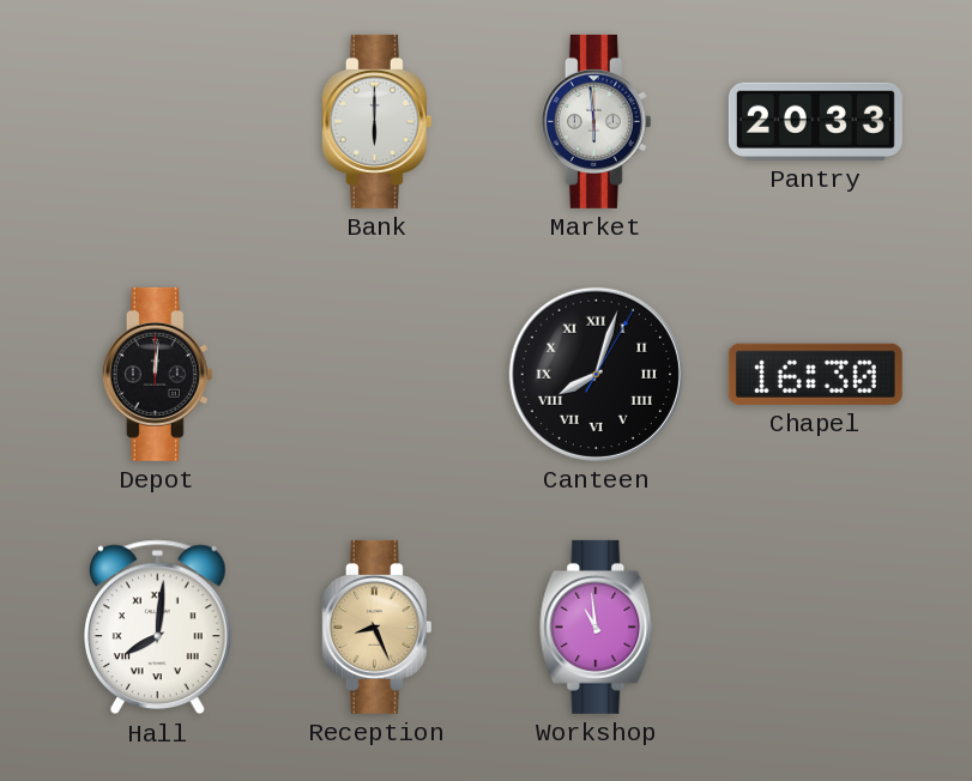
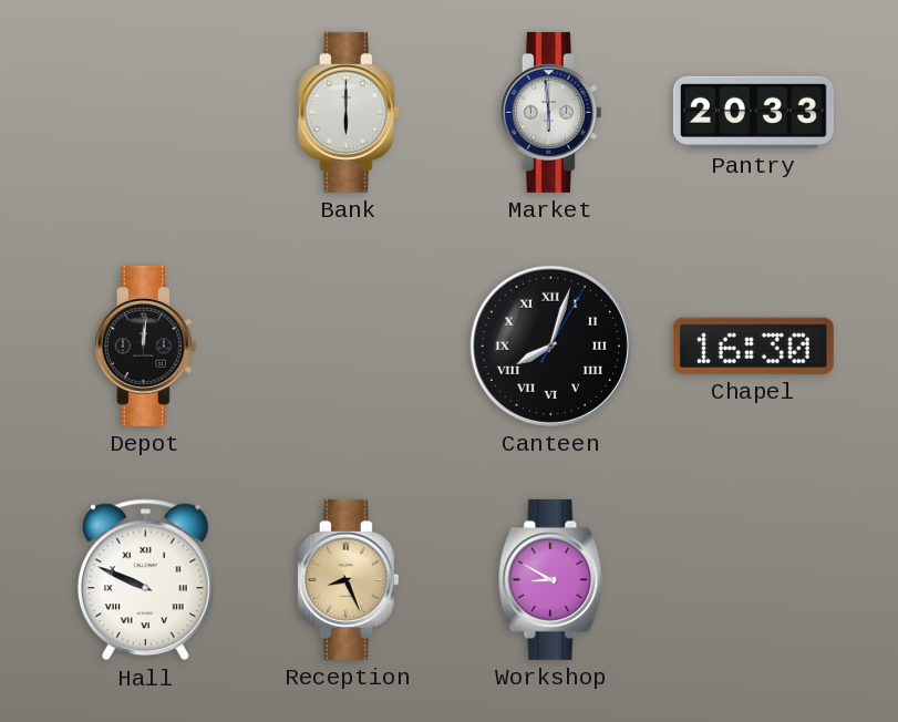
Hall: 8:01 -> 9:49
Workshop: 10:59 -> 8:50
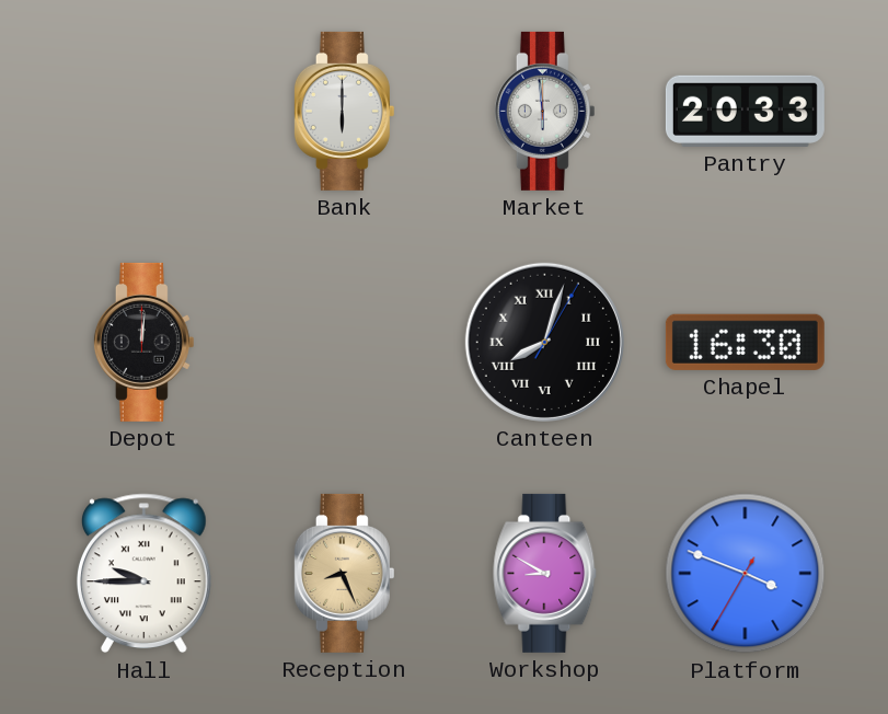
Hall: 9:49 -> 9:45
Platform: none -> 3:48
